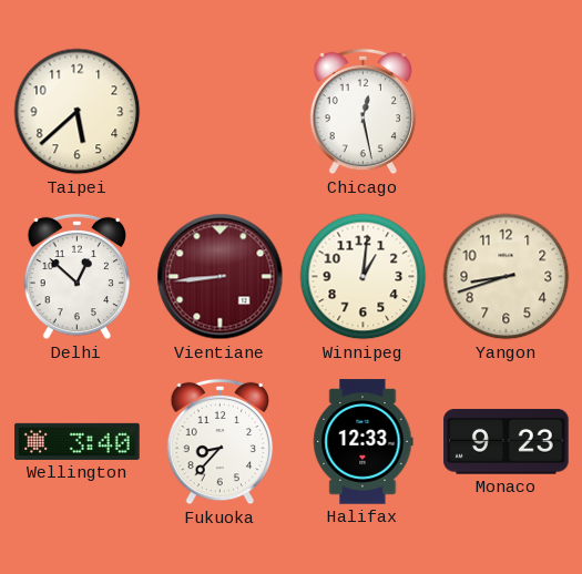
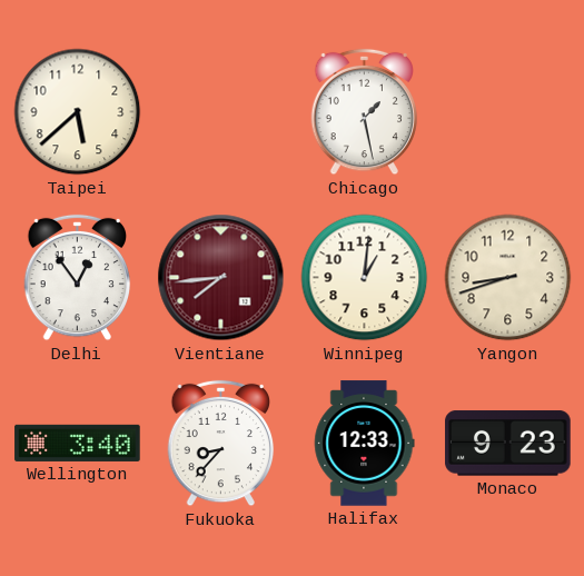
Chicago: 12:28 -> 1:28
Delhi: 12:52 -> 12:54
Vientiane: 8:44 -> 7:44
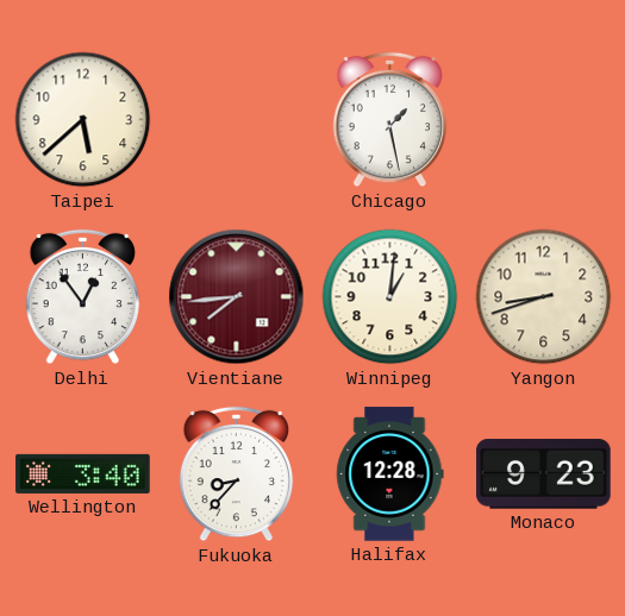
Halifax: 12:33 -> 12:28
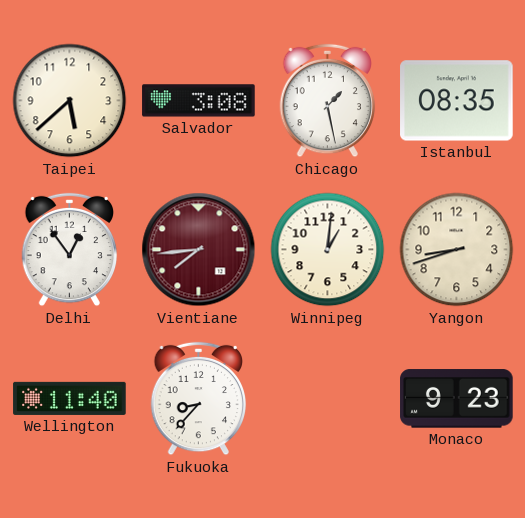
Salvador: none -> 3:08
Istanbul: none -> 08:35
Wellington: 3:40 -> 11:40
Halifax: 12:28 -> none
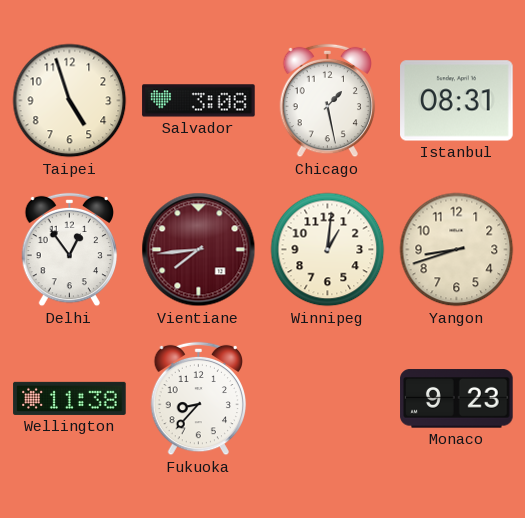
Taipei: 5:38 -> 4:57
Istanbul: 08:35 -> 08:31
Wellington: 11:40 -> 11:38
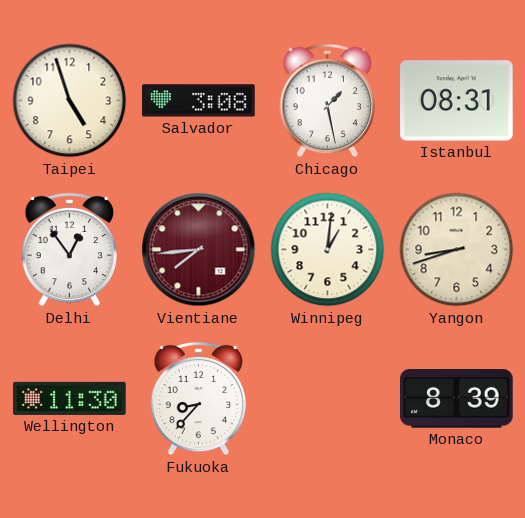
Wellington: 11:38 -> 11:30
Monaco: 9:23 -> 8:39
